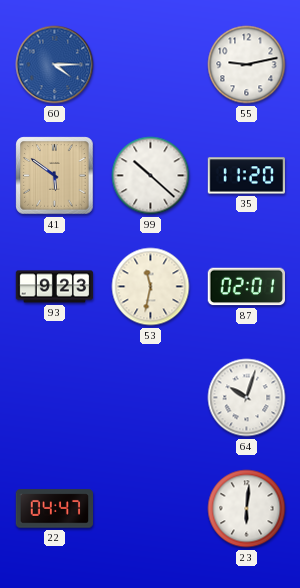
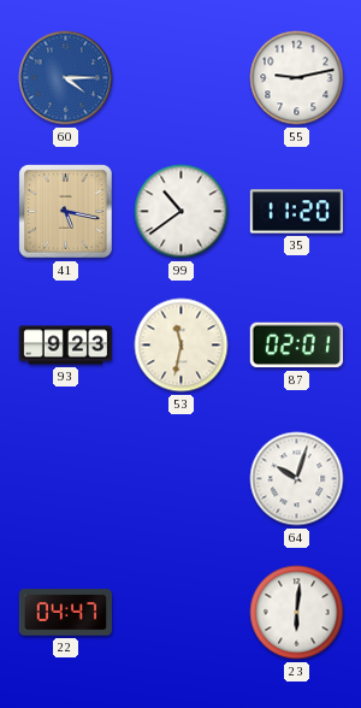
41: 5:51 -> 5:17
99: 10:22 -> 10:39
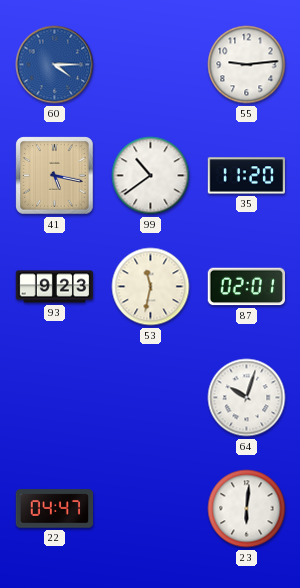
55: 9:13 -> 9:14
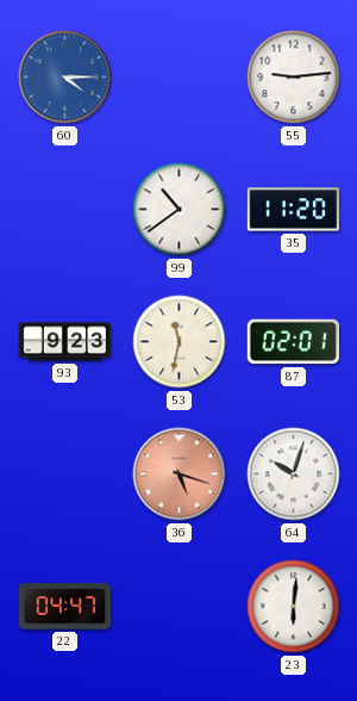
41: 5:17 -> none
36: none -> 5:18
